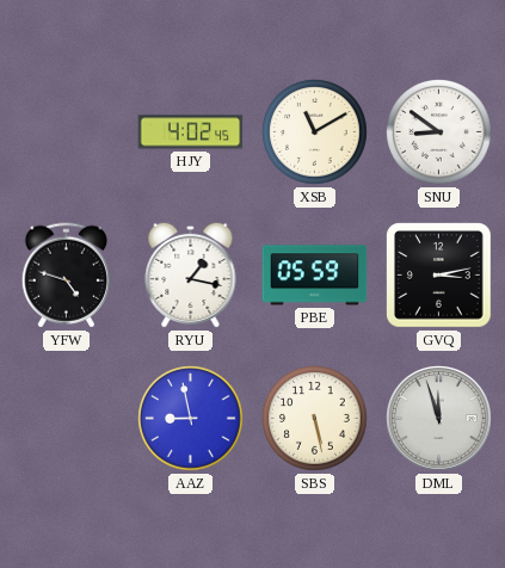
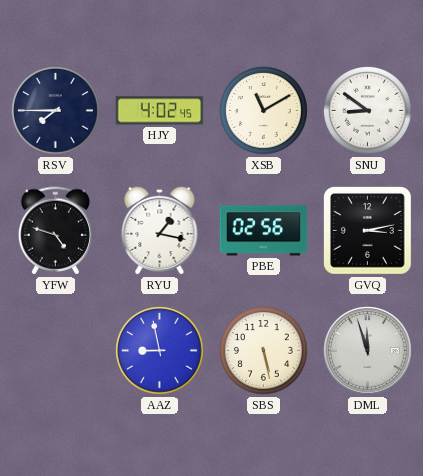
RSV: none -> 7:45
PBE: 05:59 -> 02:56
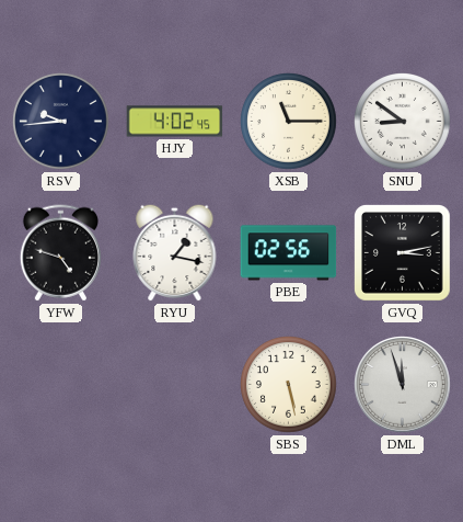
RSV: 7:45 -> 9:44
XSB: 11:10 -> 11:15
AAZ: 8:58 -> none
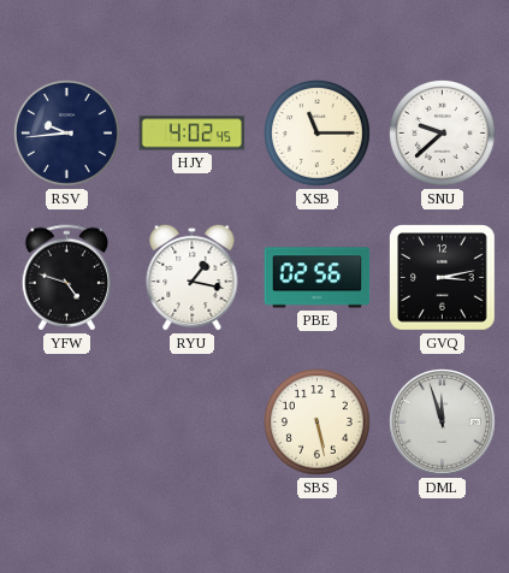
SNU: 8:51 -> 9:38
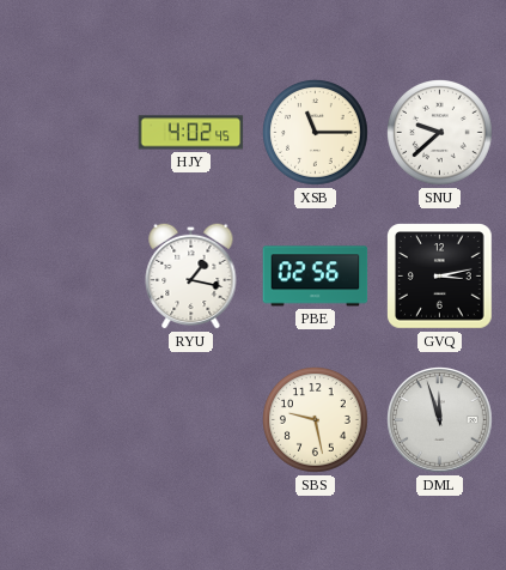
RSV: 9:44 -> none
YFW: 4:48 -> none
SBS: 5:28 -> 9:28
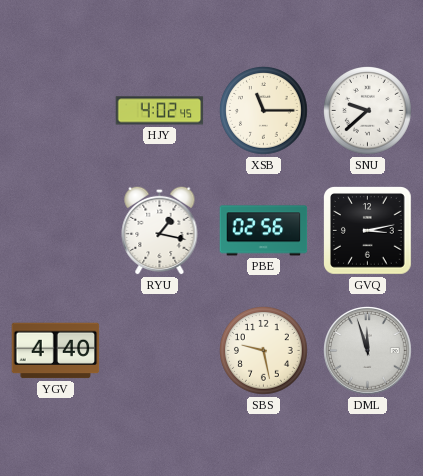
YGV: none -> 4:40
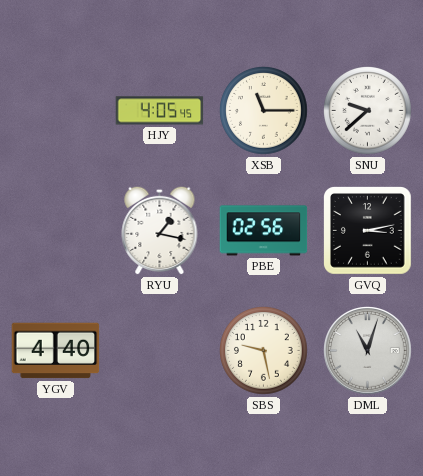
HJY: 4:02 -> 4:05
DML: 11:57 -> 11:03
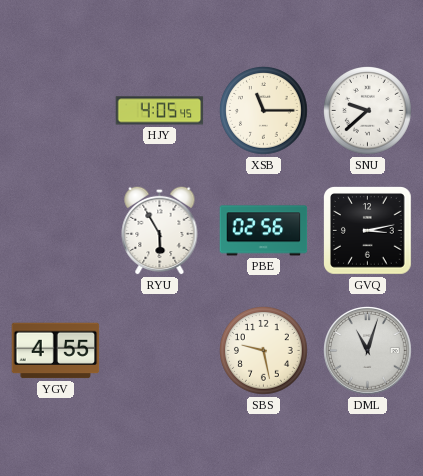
RYU: 1:17 -> 5:55
YGV: 4:40 -> 4:55
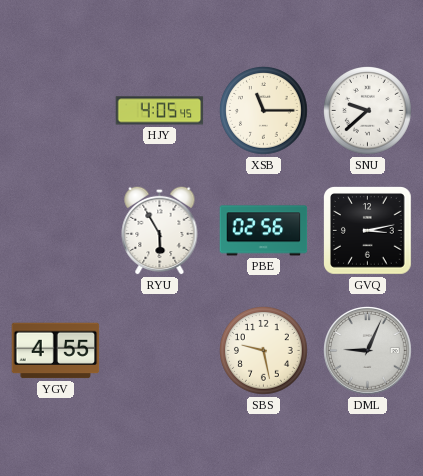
DML: 11:03 -> 9:04
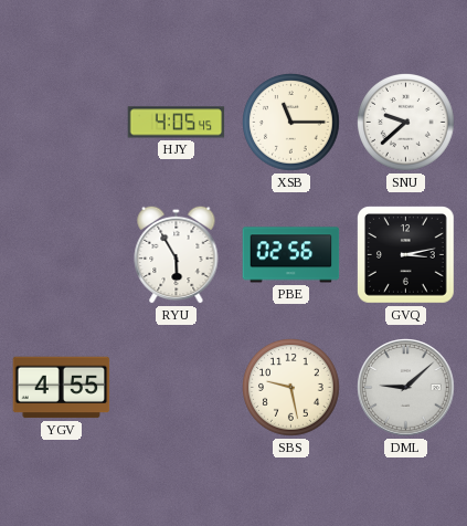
DML: 9:04 -> 9:08
